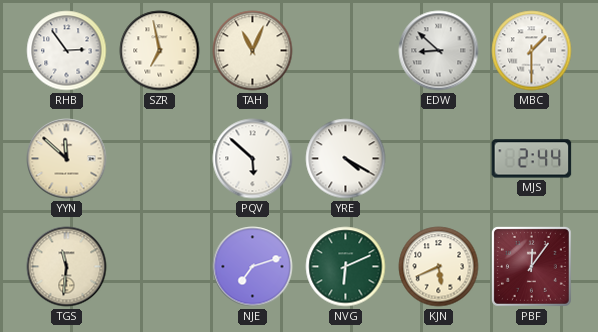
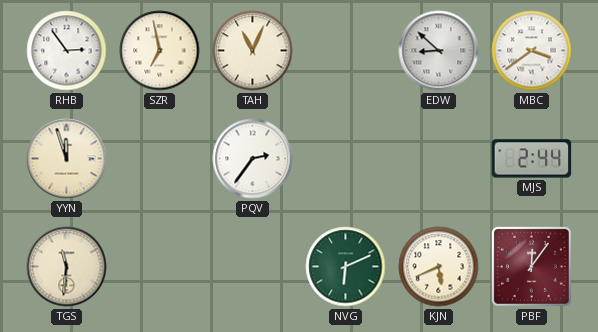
MBC: 1:30 -> 3:39
YYN: 11:52 -> 11:57
PQV: 5:52 -> 2:36
YRE: 4:20 -> none
NJE: 7:12 -> none
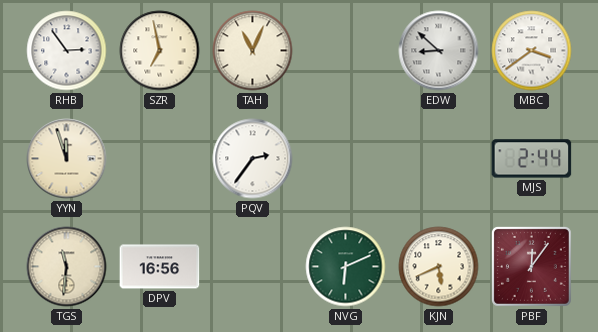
DPV: none -> 16:56
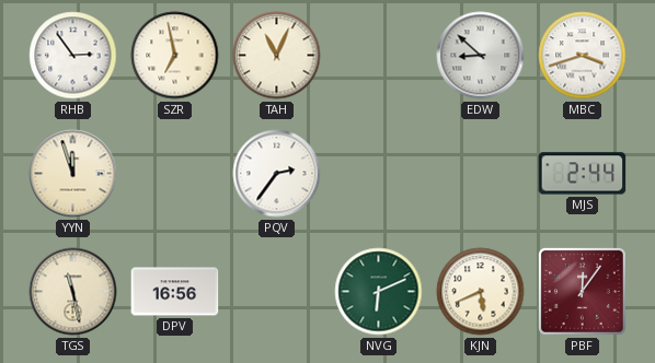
MBC: 3:39 -> 3:42
TGS: 11:31 -> 11:28
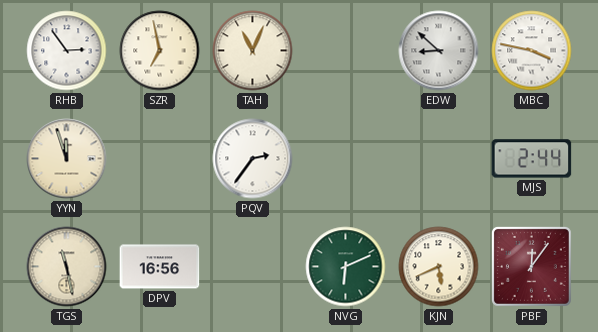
MBC: 3:42 -> 3:47
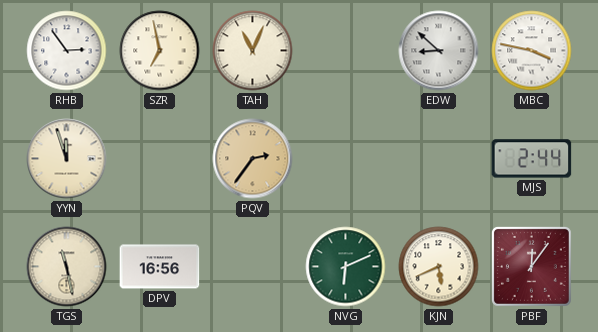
PQV dial: white -> champagne
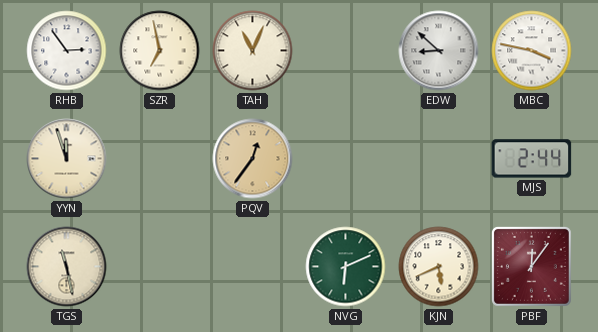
PQV: 2:36 -> 12:36
DPV: 16:56 -> none
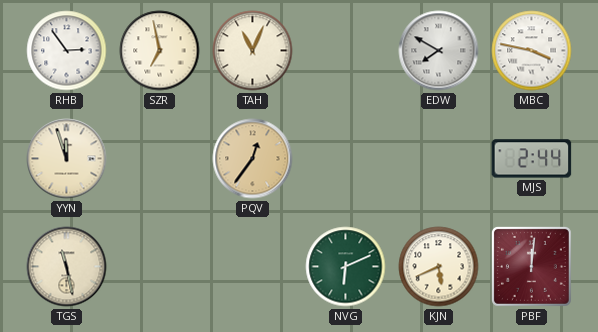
EDW: 8:52 -> 7:50
PBF: 12:06 -> 12:01
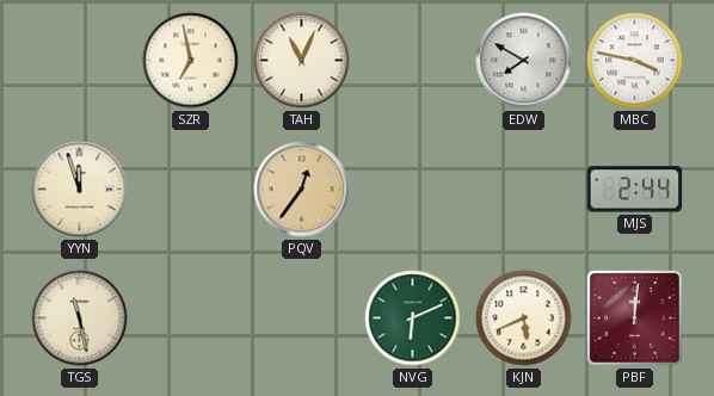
RHB: 2:54 -> none
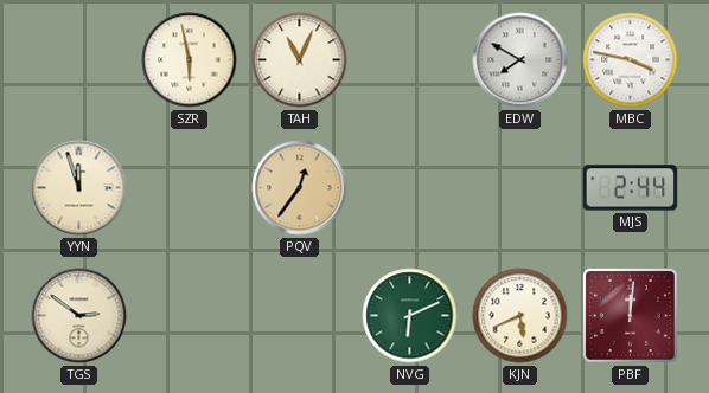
SZR: 6:58 -> 5:58
TGS: 11:28 -> 2:51
